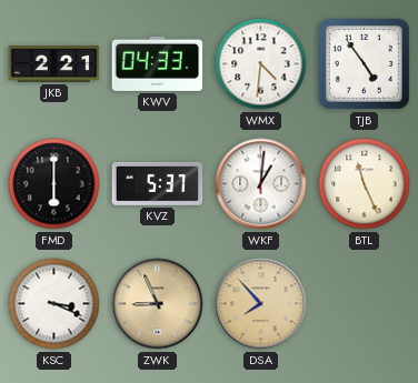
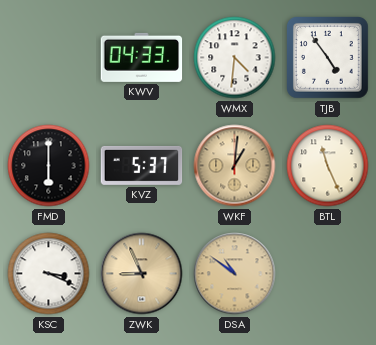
JKB: 2:21 -> none
WKF dial: white -> champagne
DSA: 7:53 -> 10:51
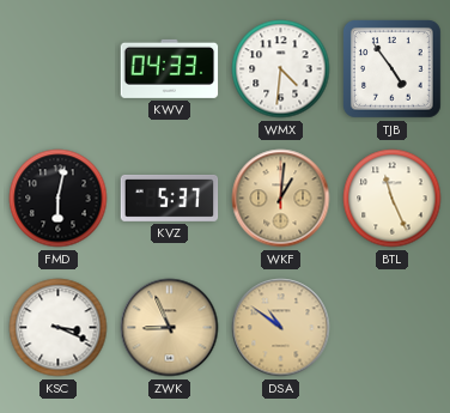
FMD: 6:00 -> 6:02
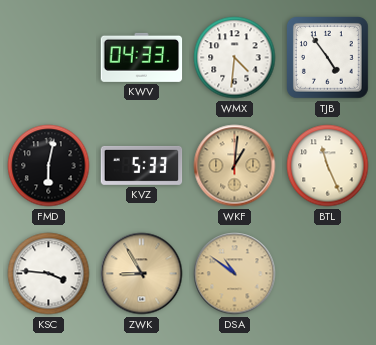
KVZ: 5:37 -> 5:33
KSC: 3:19 -> 3:46
ZWK: 8:56 -> 8:55
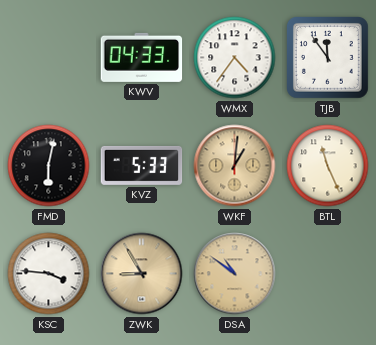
WMX: 4:31 -> 4:36
TJB: 4:54 -> 11:54
